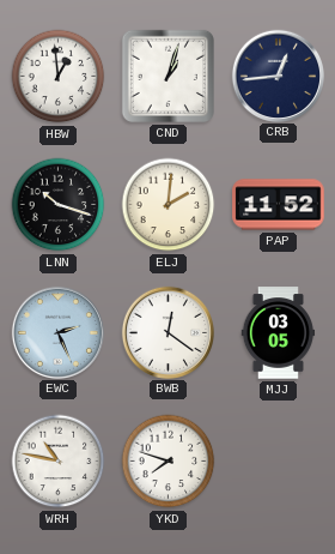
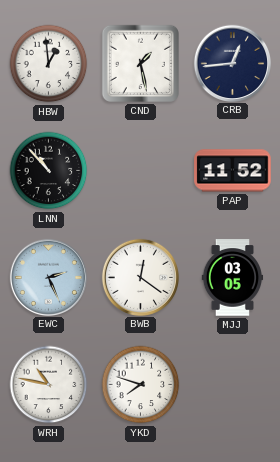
CND: 1:03 -> 1:28
LNN: 10:18 -> 10:53
ELJ: 2:01 -> none
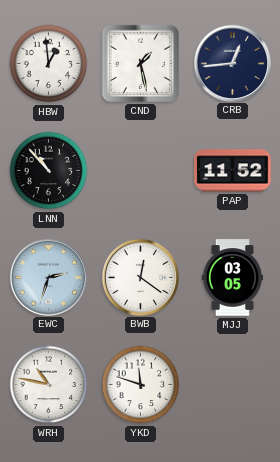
EWC: 2:26 -> 2:33
YKD: 7:48 -> 11:48
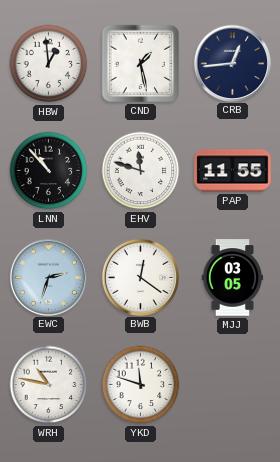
EHV: none -> 11:48
PAP: 11:52 -> 11:55
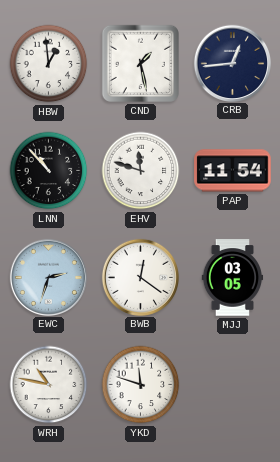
PAP: 11:55 -> 11:54
